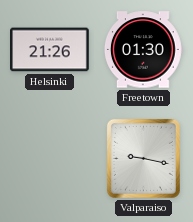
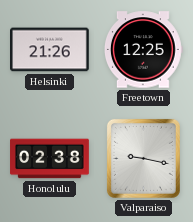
Freetown: 01:30 -> 12:25
Honolulu: none -> 02:38
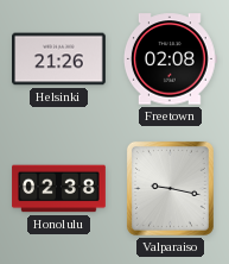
Freetown: 12:25 -> 02:08
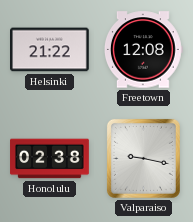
Helsinki: 21:26 -> 21:22
Freetown: 02:08 -> 12:08
